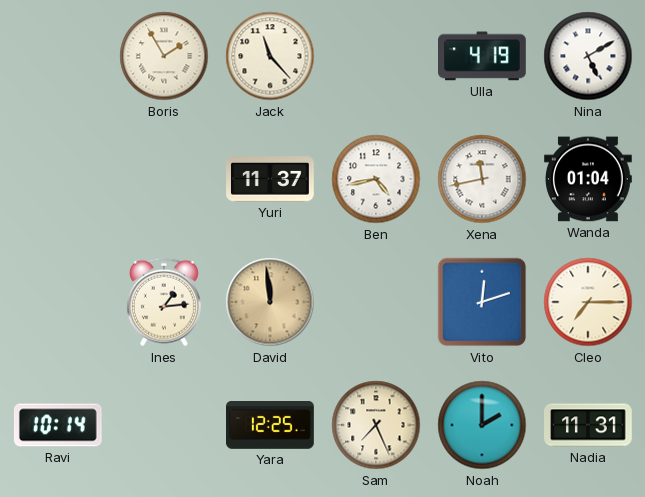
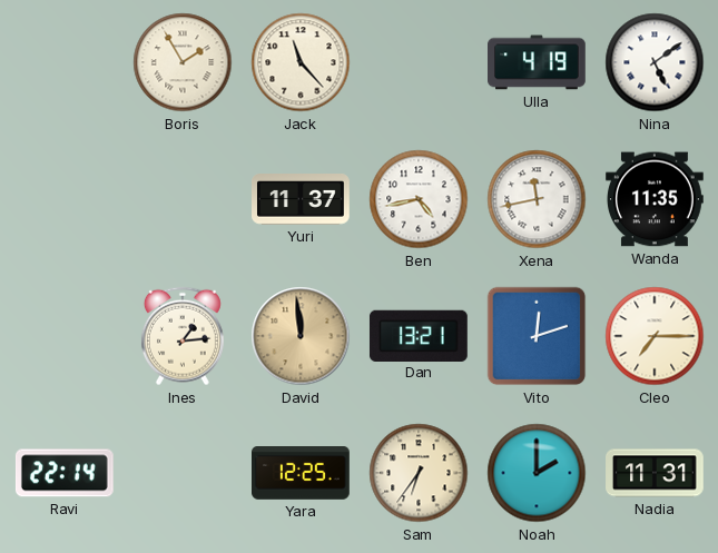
Nina: 5:10 -> 5:09
Wanda: 01:04 -> 11:35
Dan: none -> 13:21
Ravi: 10:14 -> 22:14
Sam: 7:26 -> 6:36
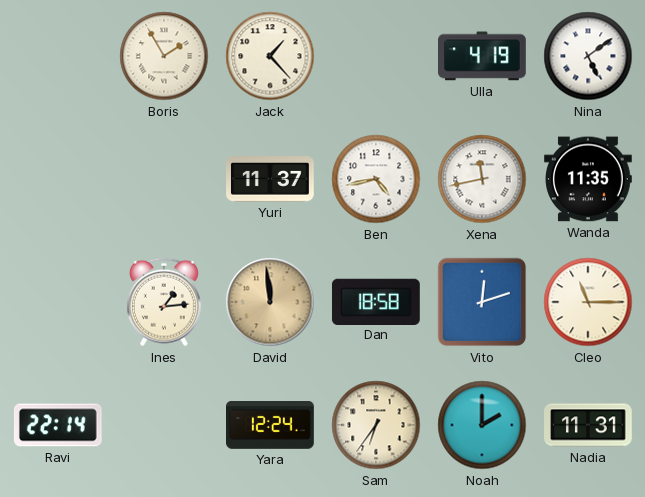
Jack: 11:23 -> 1:23
Dan: 13:21 -> 18:58
Cleo: 7:15 -> 11:15
Yara: 12:25 -> 12:24
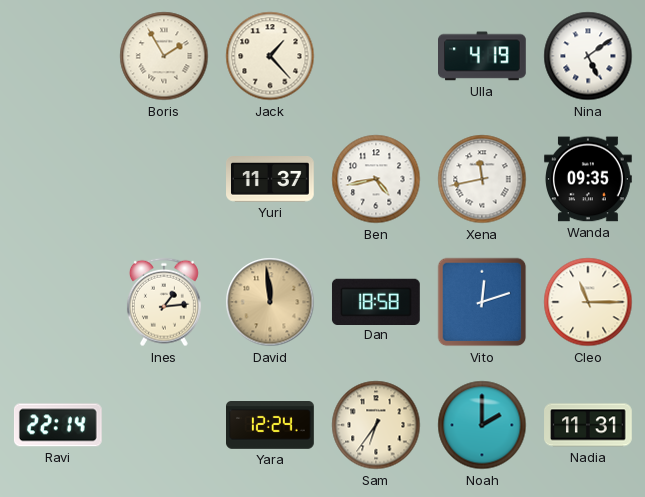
Wanda: 11:35 -> 09:35
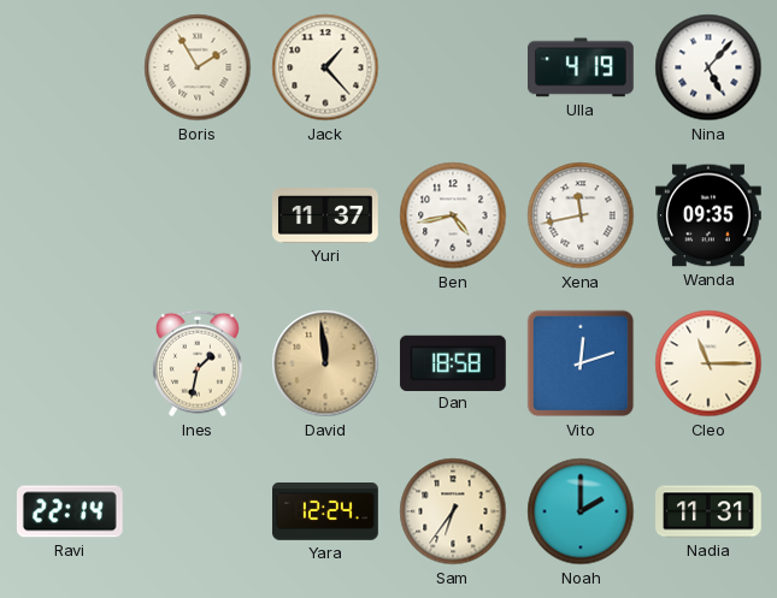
Nina: 5:09 -> 5:07
Ines: 1:14 -> 1:32
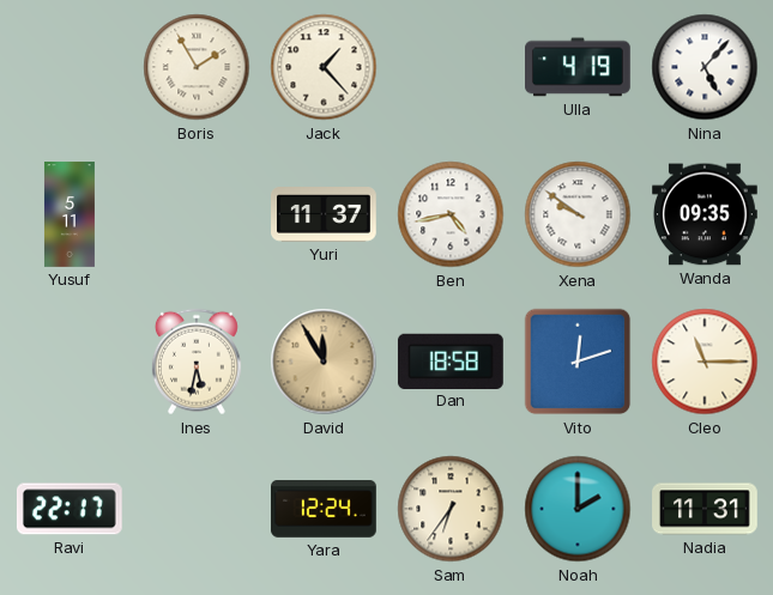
Yusuf: none -> 5:11
Xena: 11:43 -> 9:51
Ines: 1:32 -> 5:32
David: 11:59 -> 11:55
Ravi: 22:14 -> 22:17
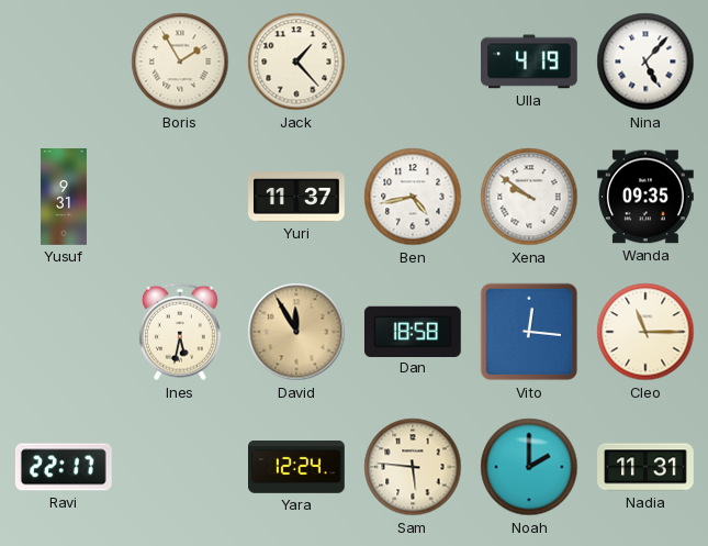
Yusuf: 5:11 -> 9:31
Vito: 12:12 -> 12:16
Sam: 6:36 -> 5:46
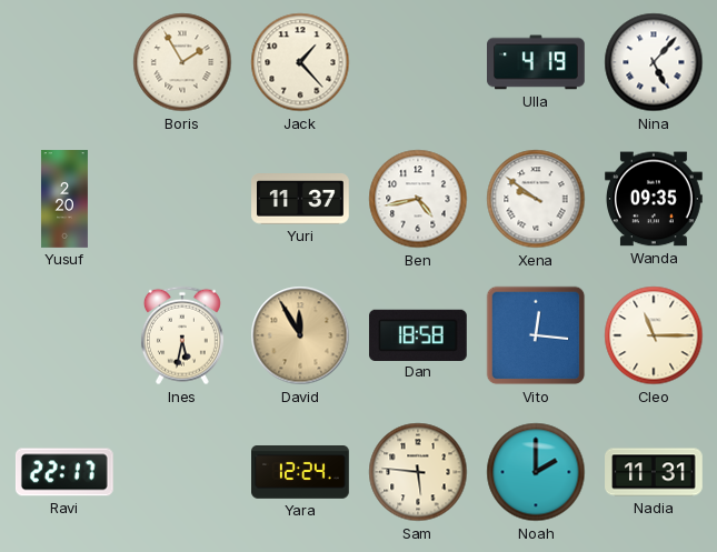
Yusuf: 9:31 -> 2:20
